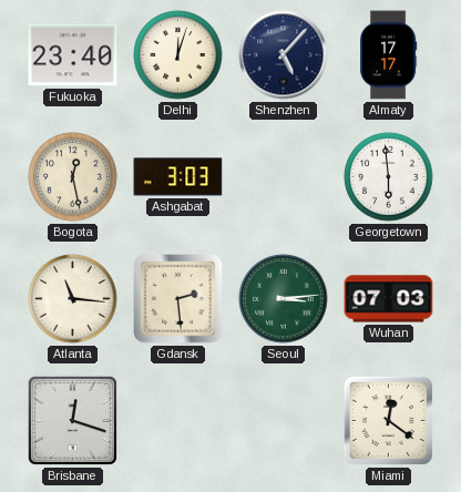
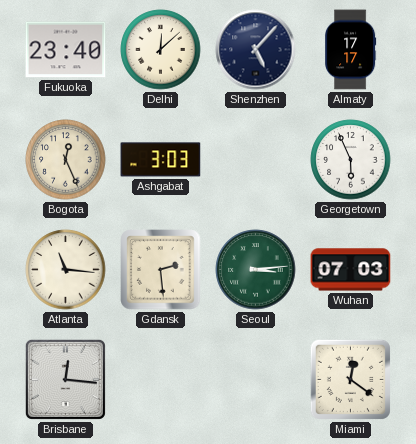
Delhi: 12:03 -> 12:08
Bogota: 12:28 -> 12:26
Georgetown: 5:59 -> 5:56
Brisbane: 12:18 -> 12:16
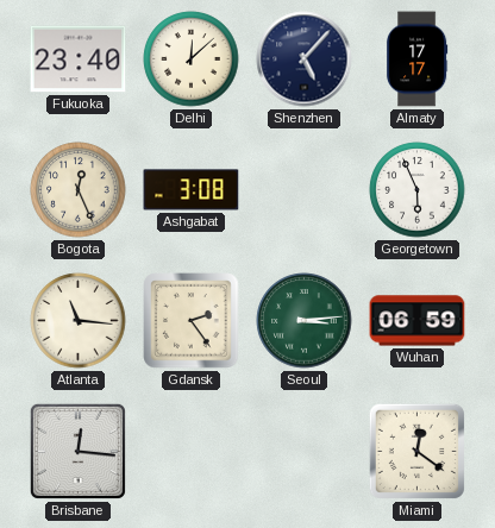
Ashgabat: 3:03 -> 3:08
Gdansk: 2:29 -> 2:24
Wuhan: 07:03 -> 06:59
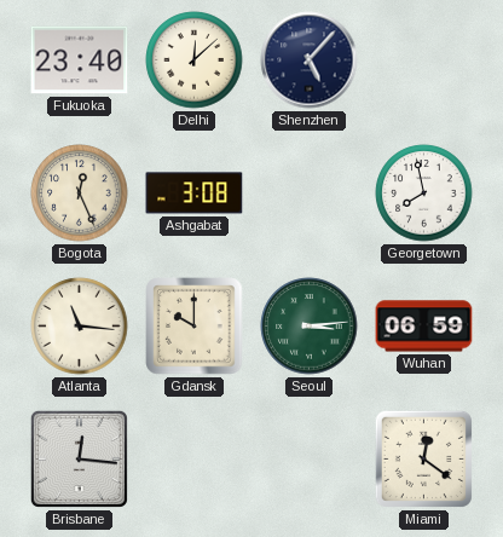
Almaty: 17:17 -> none
Georgetown: 5:56 -> 7:58
Gdansk: 2:24 -> 10:00
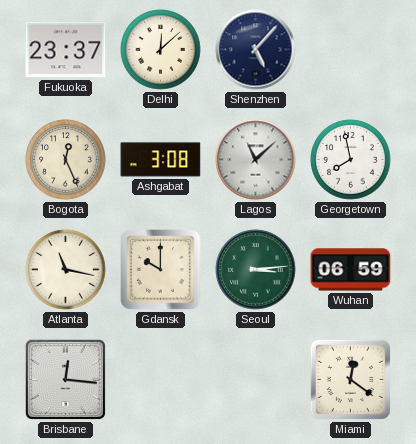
Fukuoka: 23:40 -> 23:37
Lagos: none -> 11:08
Atlanta: 11:16 -> 11:17
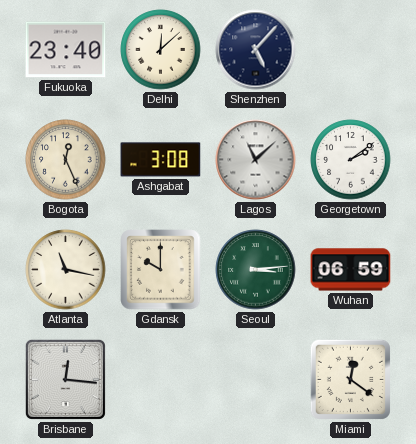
Fukuoka: 23:37 -> 23:40
Georgetown: 7:58 -> 2:09
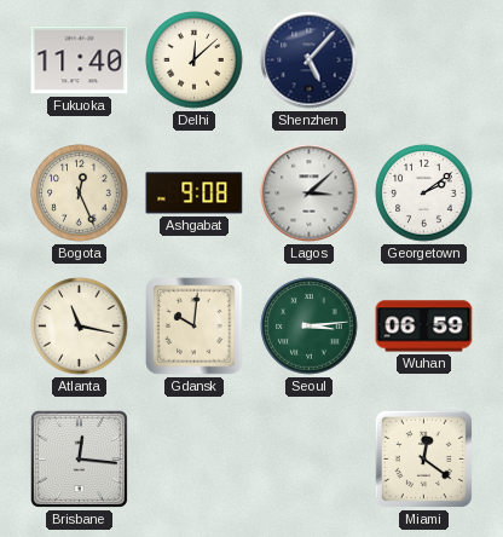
Fukuoka: 23:40 -> 11:40
Ashgabat: 3:08 -> 9:08
Lagos: 11:08 -> 3:08
Gdansk: 10:00 -> 10:01
